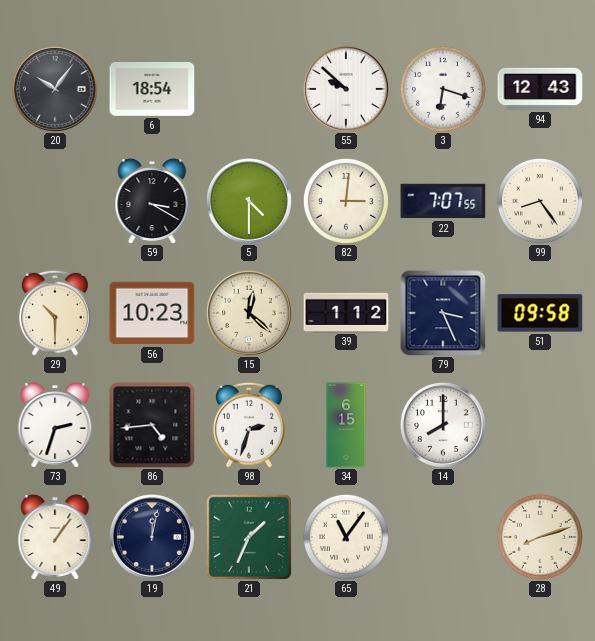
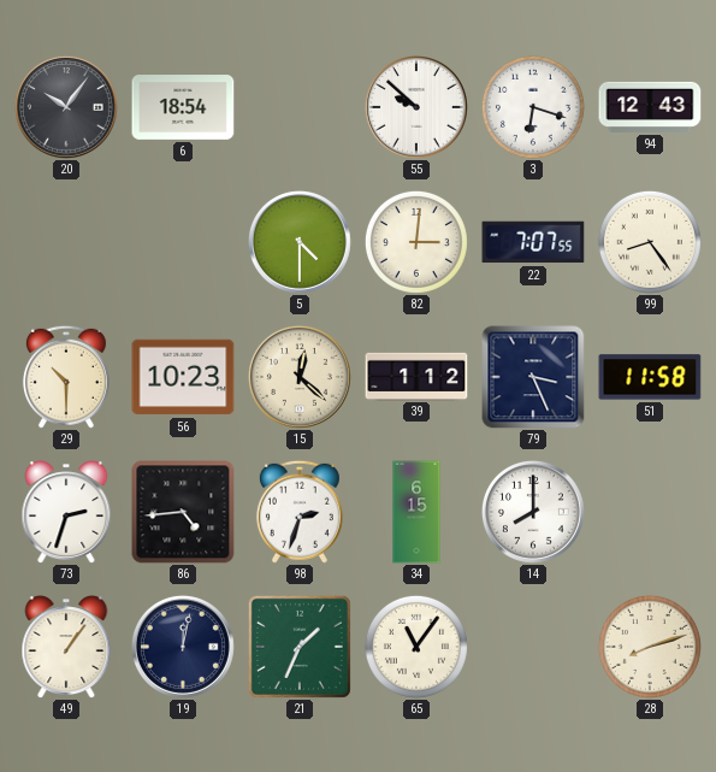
59: 3:20 -> none
51: 09:58 -> 11:58
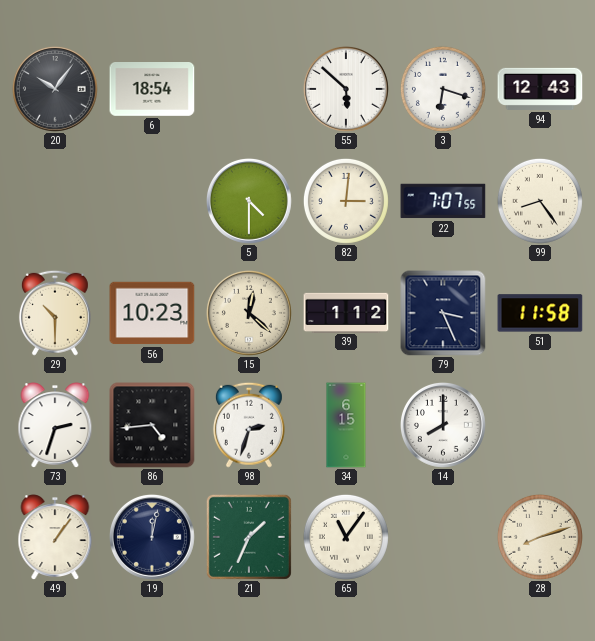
55: 9:52 -> 5:52
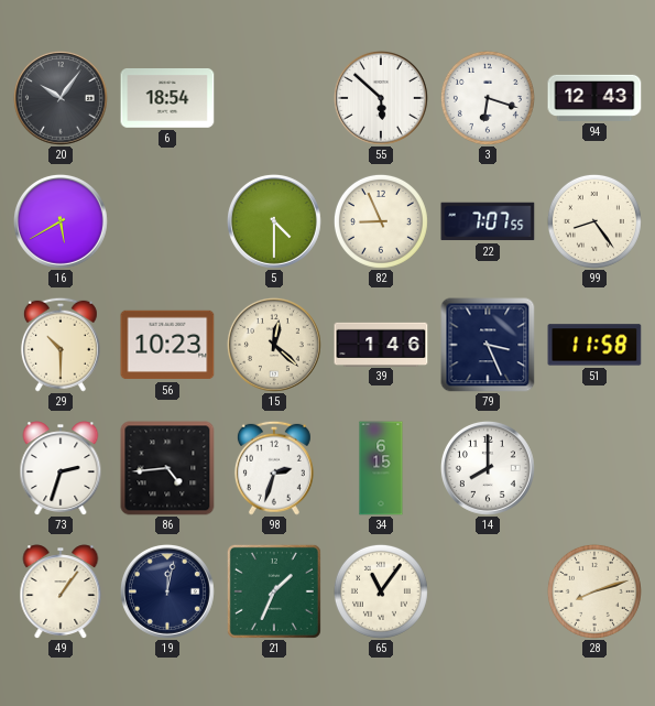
16: none -> 5:40
82: 3:01 -> 8:56
39: 1:12 -> 1:46
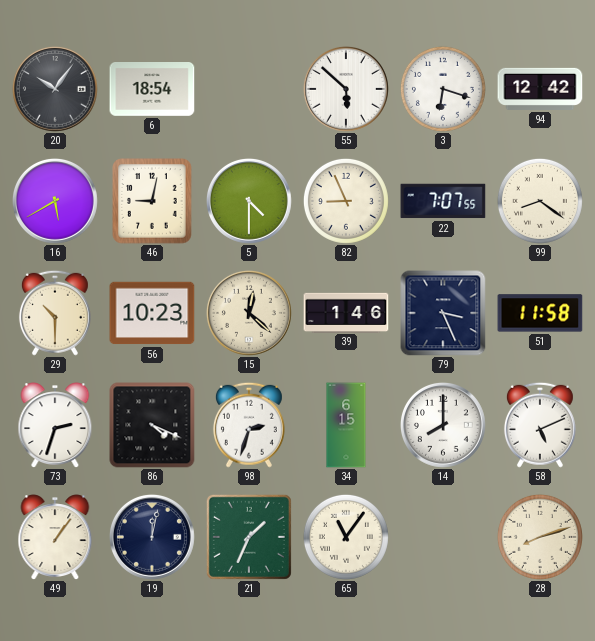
94: 12:43 -> 12:42
46: none -> 9:02
99: 8:24 -> 8:21
86: 4:44 -> 4:19
58: none -> 5:11
